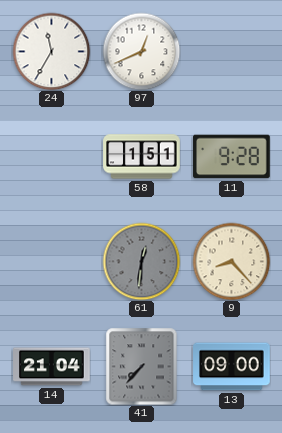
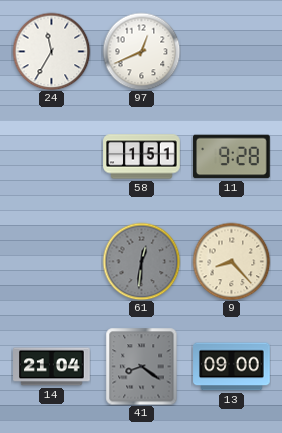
41: 7:37 -> 8:21
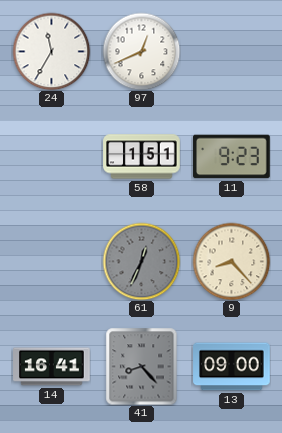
11: 9:28 -> 9:23
61: 12:31 -> 12:34
14: 21:04 -> 16:41
41: 8:21 -> 8:23
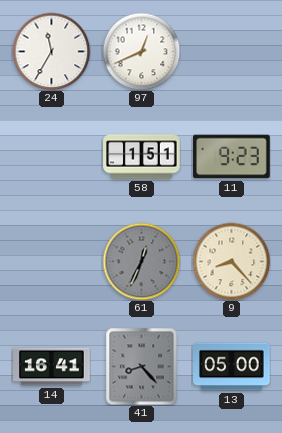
13: 09:00 -> 05:00
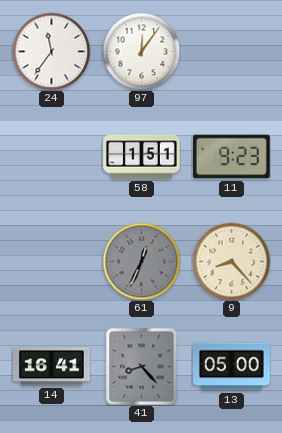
24: 11:35 -> 11:36
97: 12:41 -> 12:06
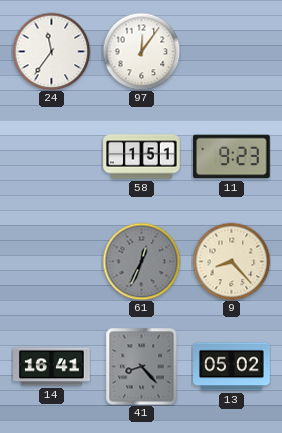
13: 05:00 -> 05:02
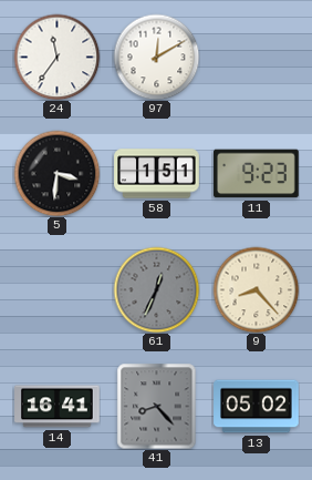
97: 12:06 -> 12:10
5: none -> 3:31
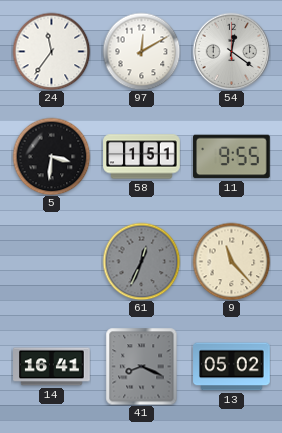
54: none -> 12:21
11: 9:23 -> 9:55
9: 8:23 -> 11:23
41: 8:23 -> 8:19
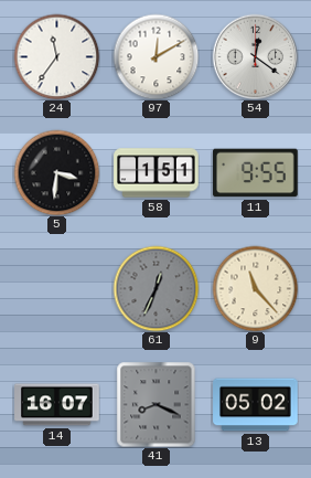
14: 16:41 -> 16:07
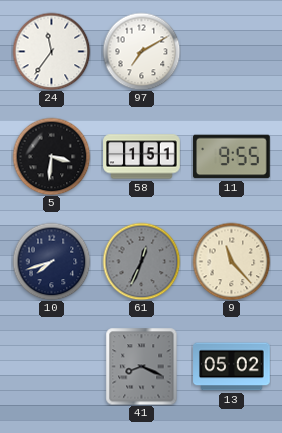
97: 12:10 -> 7:10
54: 12:21 -> none
10: none -> 7:42
14: 16:07 -> none
